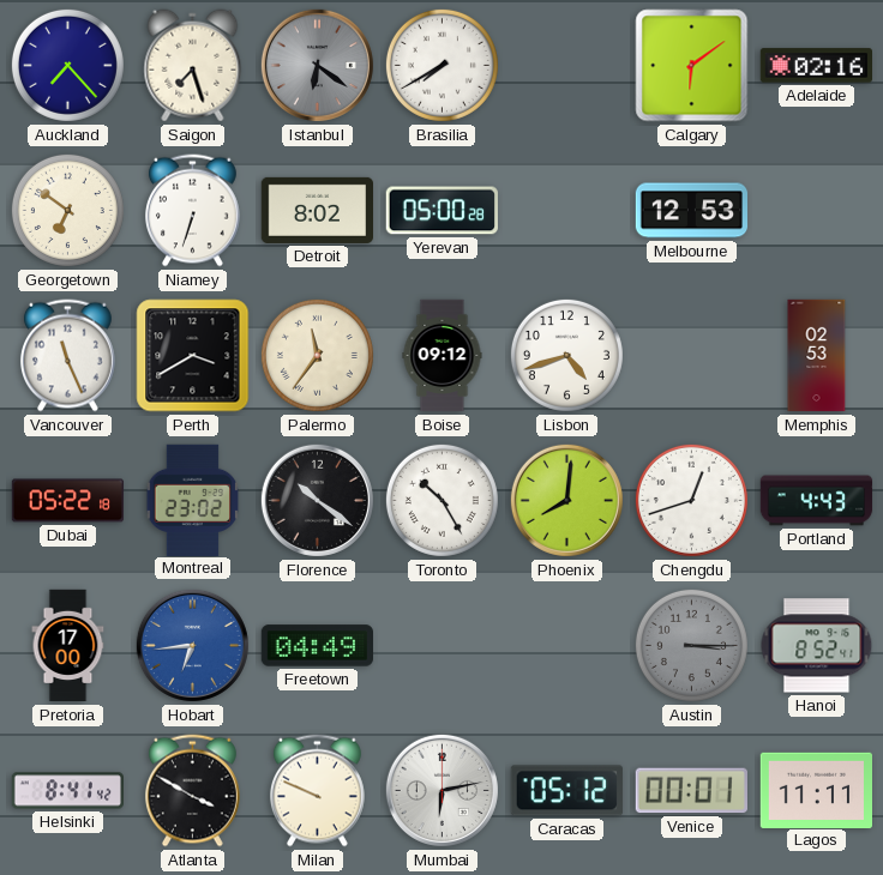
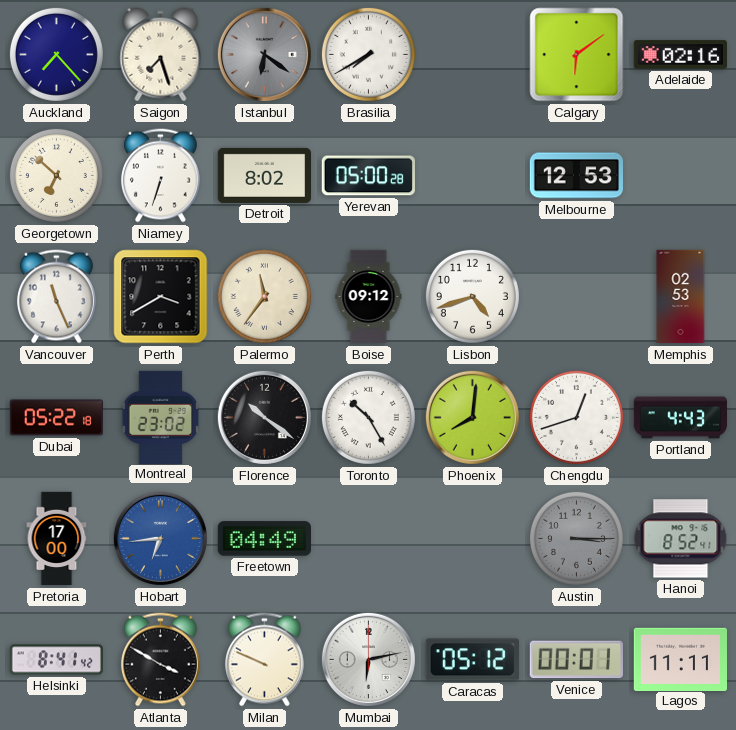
Georgetown: 6:51 -> 6:52
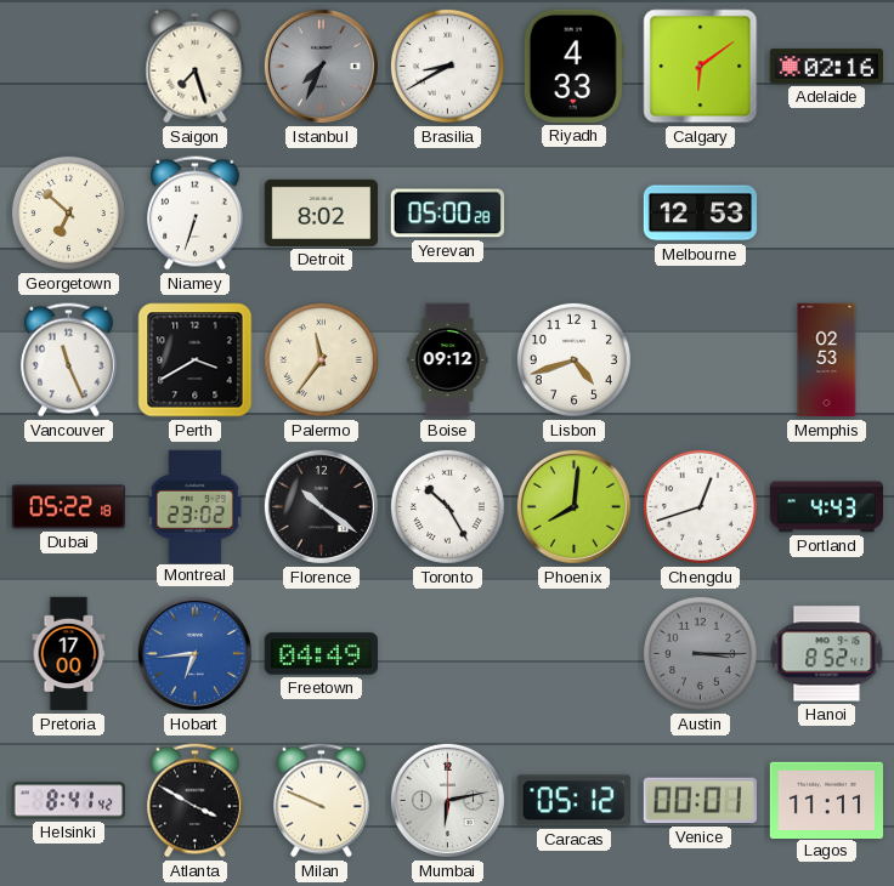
Auckland: 7:23 -> none
Istanbul: 6:21 -> 7:34
Brasilia: 7:40 -> 8:40
Riyadh: none -> 4:33
